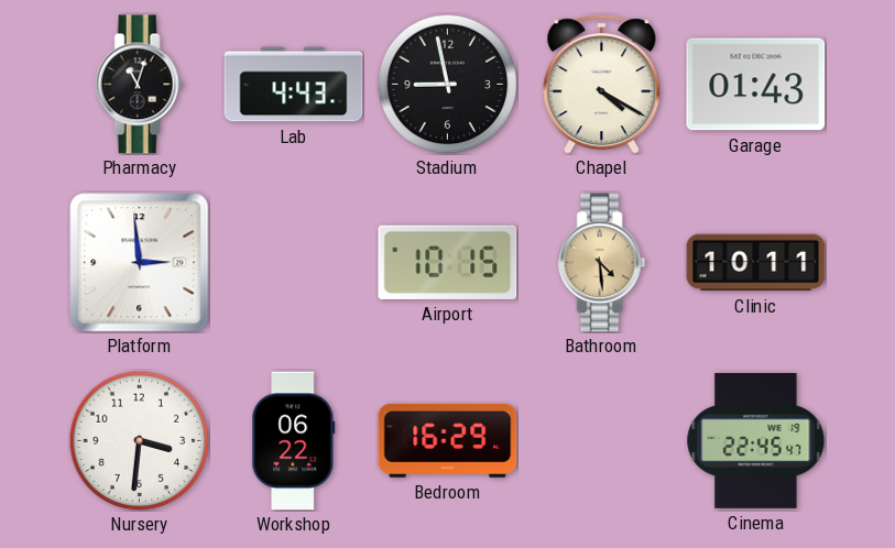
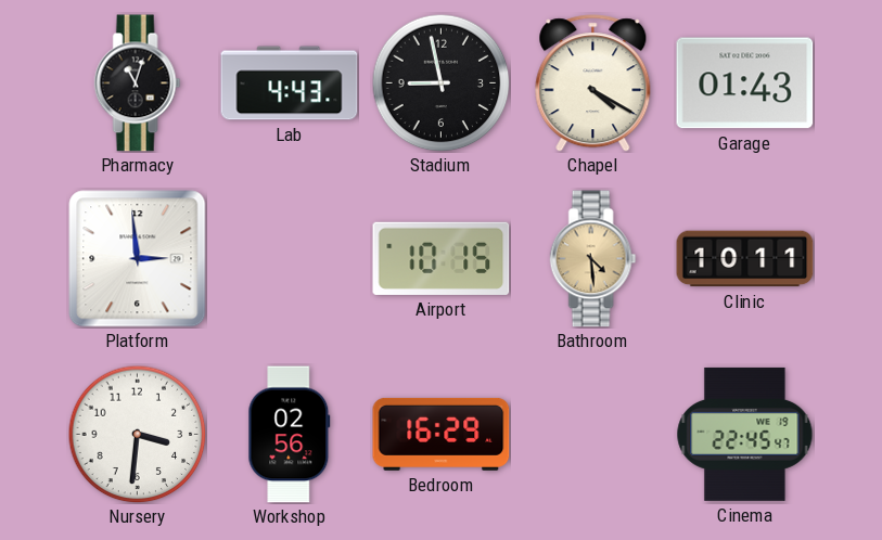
Workshop: 06:22 -> 02:56
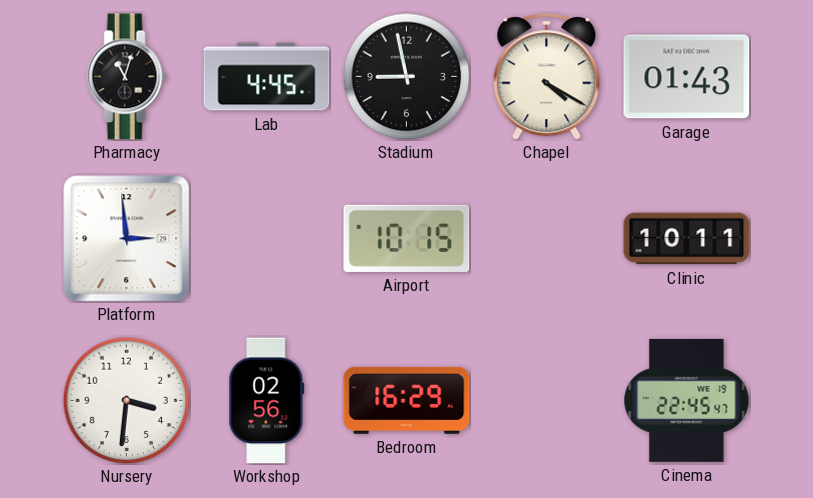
Lab: 4:43 -> 4:45
Bathroom: 4:29 -> none
